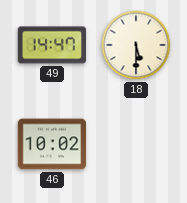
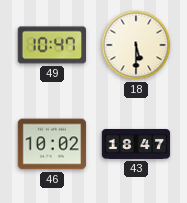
49: 14:47 -> 10:47
43: none -> 18:47
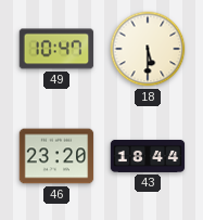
46: 10:02 -> 23:20
43: 18:47 -> 18:44
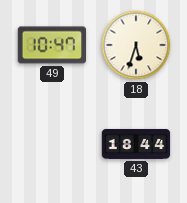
18: 5:30 -> 5:33
46: 23:20 -> none
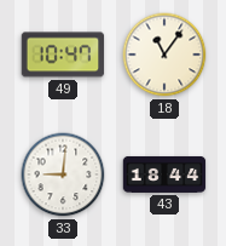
18: 5:33 -> 11:06
33: none -> 9:01
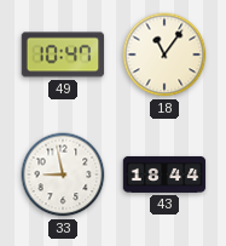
33: 9:01 -> 8:58
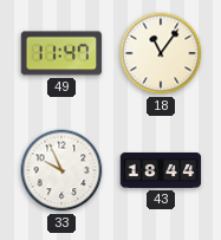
49: 10:47 -> 11:47
33: 8:58 -> 9:56
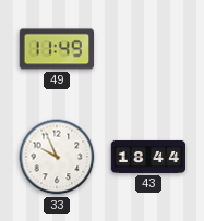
49: 11:47 -> 11:49
18: 11:06 -> none
